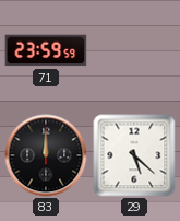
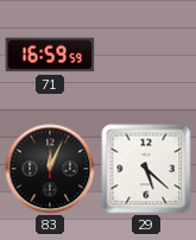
71: 23:59 -> 16:59
83: 12:00 -> 12:04
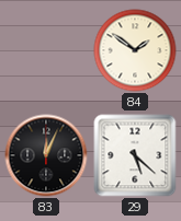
71: 16:59 -> none
84: none -> 1:51
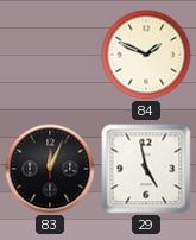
84: 1:51 -> 1:49
29: 5:22 -> 4:58
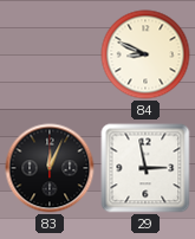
84: 1:49 -> 8:49
29: 4:58 -> 2:58
